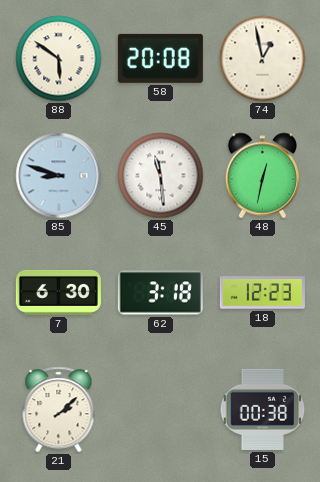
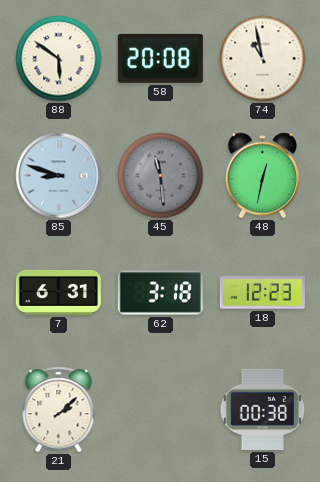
74: 12:58 -> 10:58
45 dial: white -> grey
7: 6:30 -> 6:31
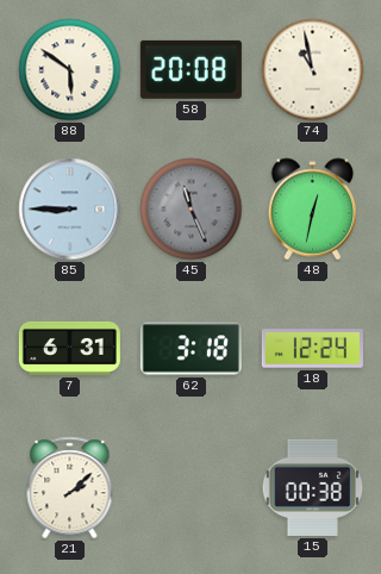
85: 8:48 -> 8:45
45: 11:29 -> 11:26
18: 12:23 -> 12:24
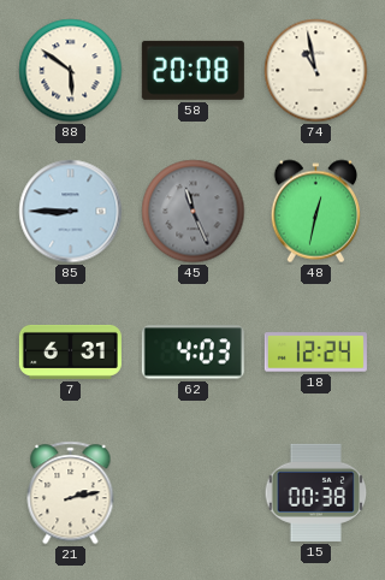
62: 3:18 -> 4:03
21: 2:08 -> 2:13
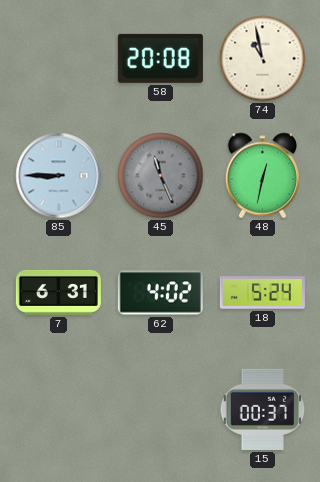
88: 5:51 -> none
62: 4:03 -> 4:02
18: 12:24 -> 5:24
21: 2:13 -> none
15: 00:38 -> 00:37
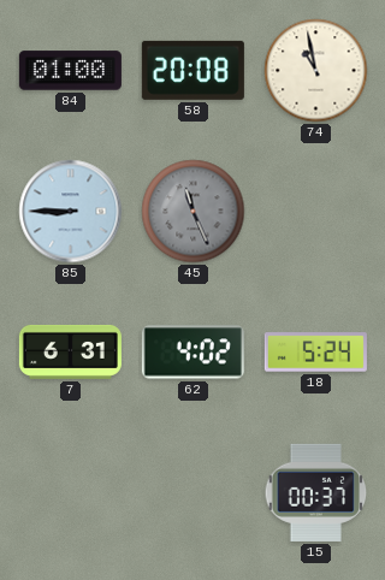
84: none -> 01:00
48: 12:32 -> none
